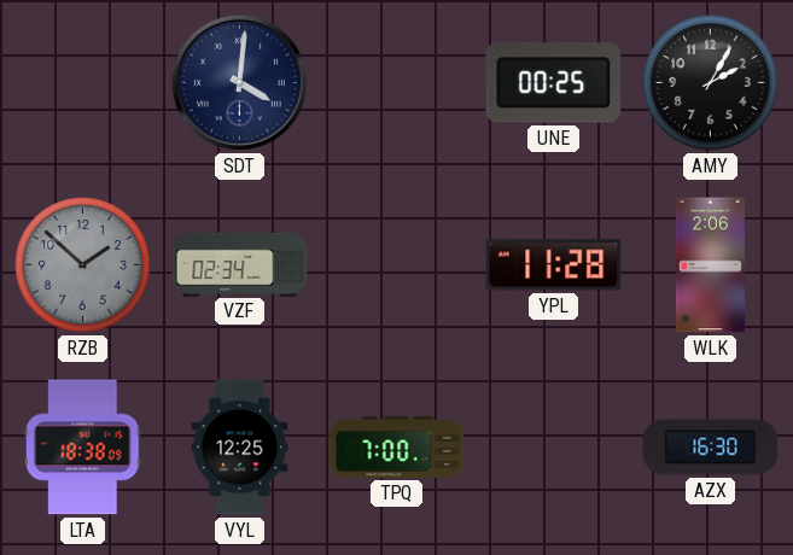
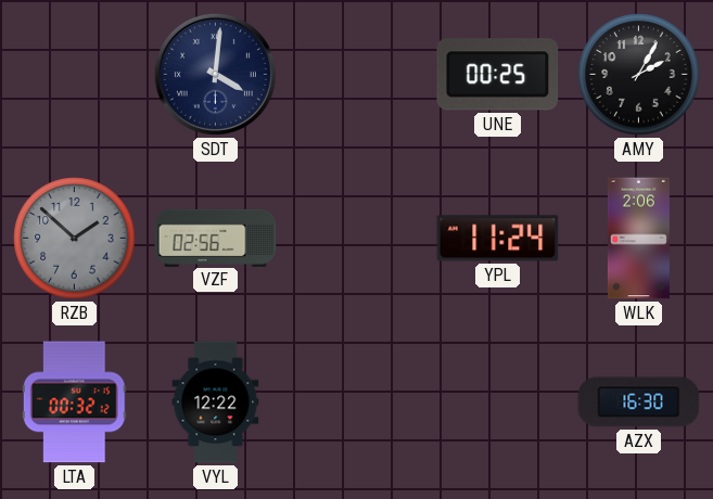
VZF: 02:34 -> 02:56
YPL: 11:28 -> 11:24
LTA: 18:38 -> 00:32
VYL: 12:25 -> 12:22
TPQ: 7:00 -> none
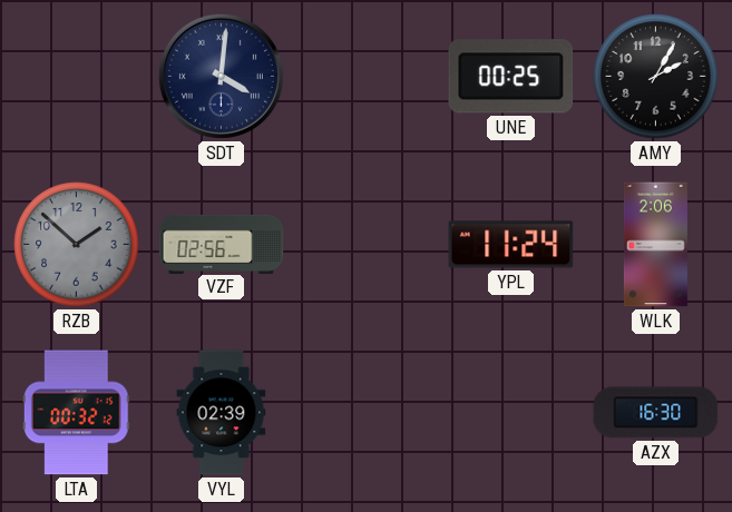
VYL: 12:22 -> 02:39
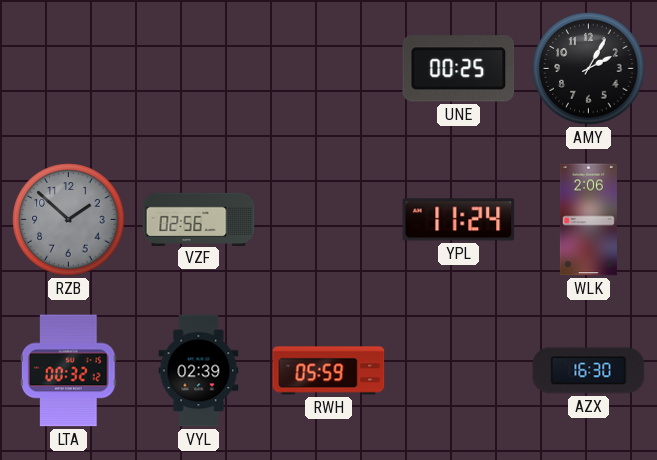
SDT: 4:01 -> none
RWH: none -> 05:59
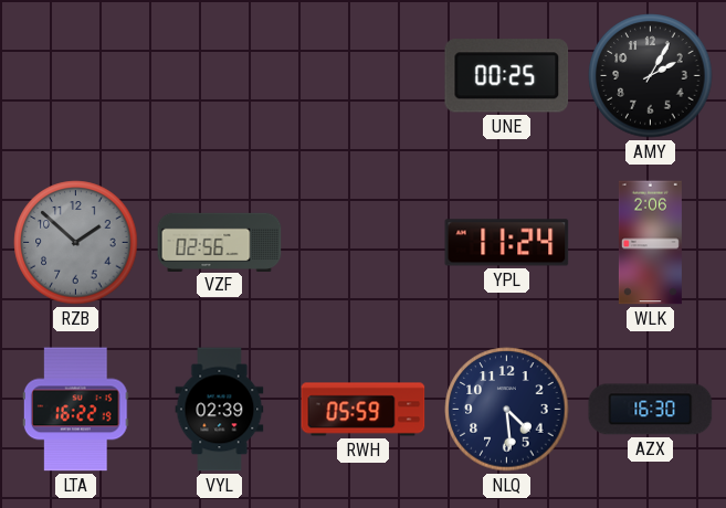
LTA: 00:32 -> 16:22
NLQ: none -> 4:29
